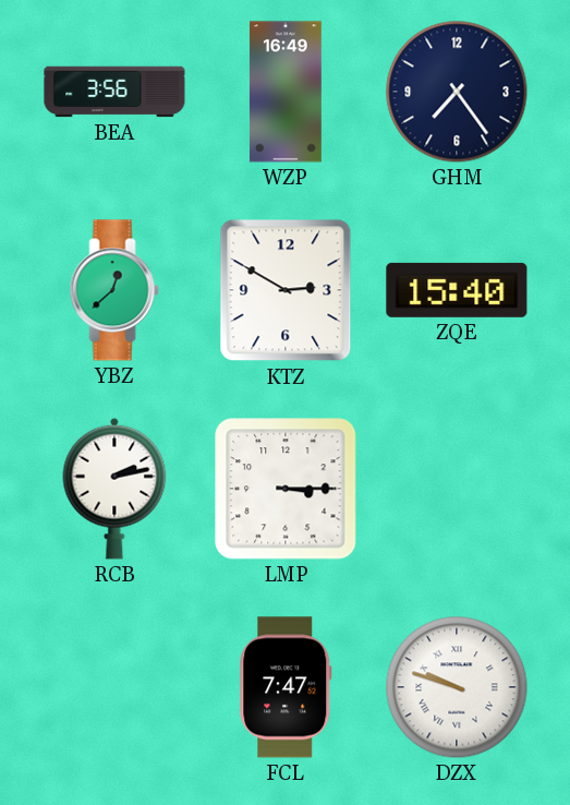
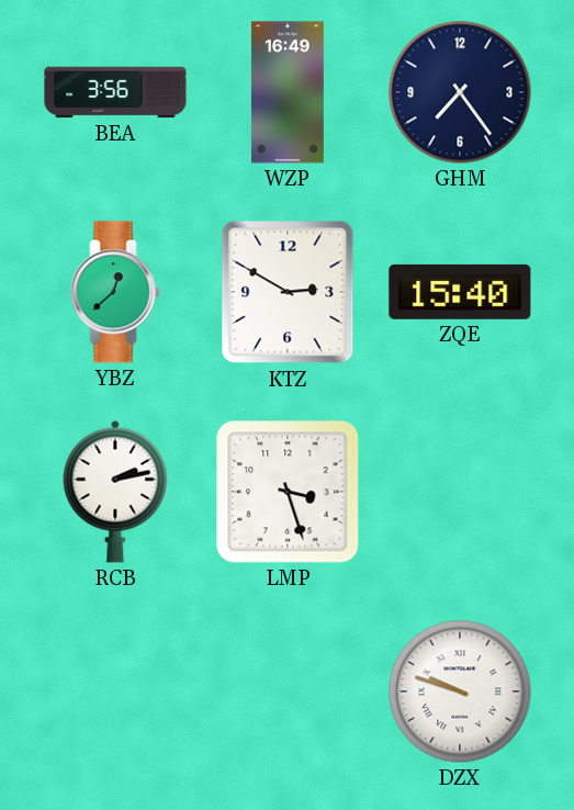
LMP: 3:15 -> 3:27
FCL: 7:47 -> none
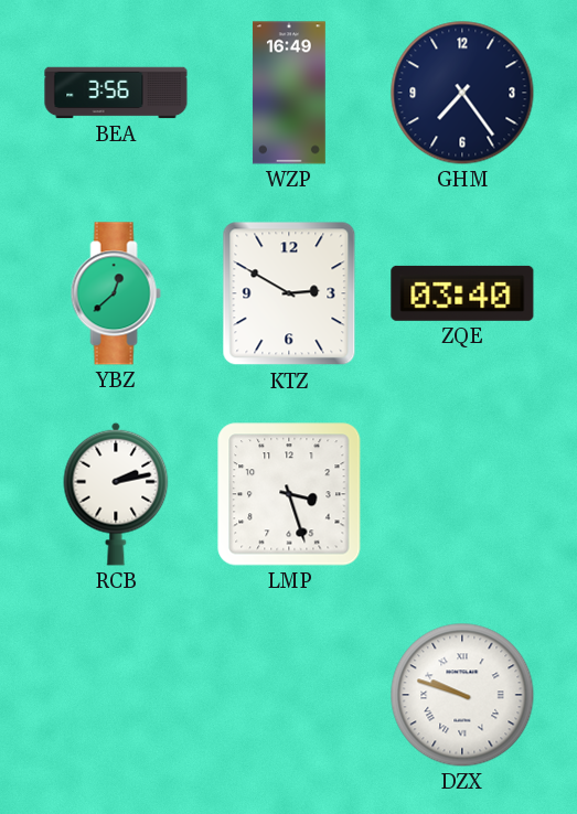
ZQE: 15:40 -> 03:40
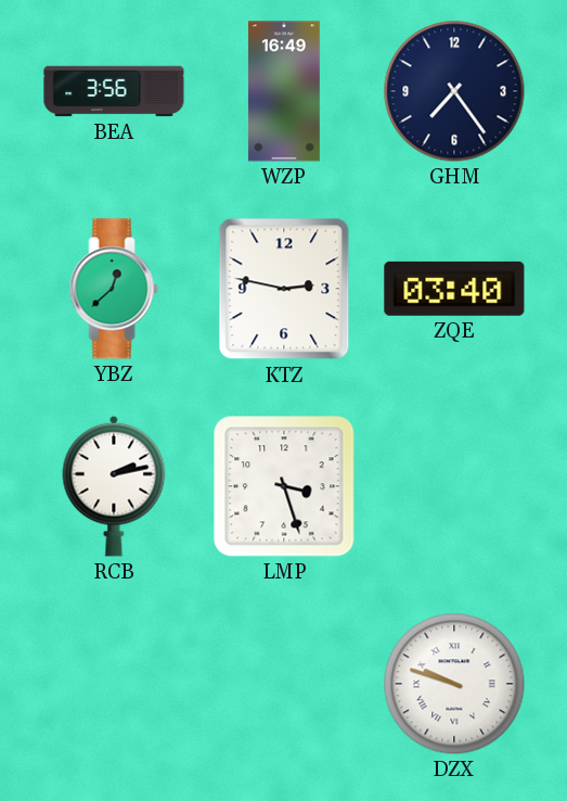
KTZ: 2:50 -> 2:47
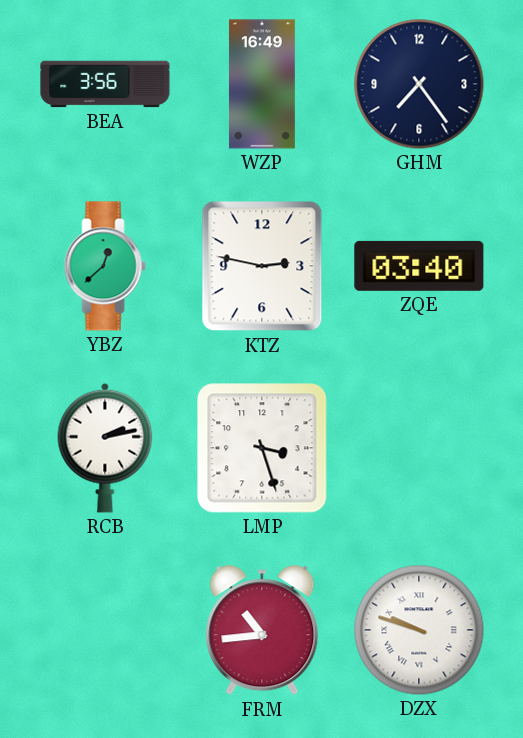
FRM: none -> 10:44
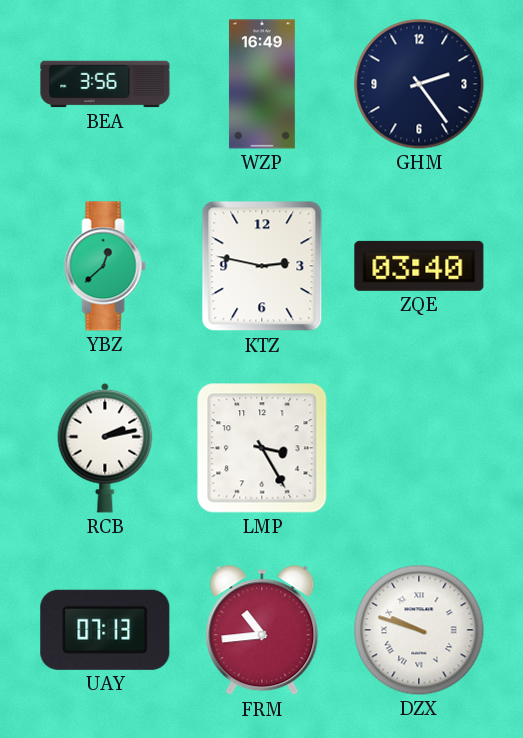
GHM: 7:24 -> 2:24
LMP: 3:27 -> 3:25
UAY: none -> 07:13
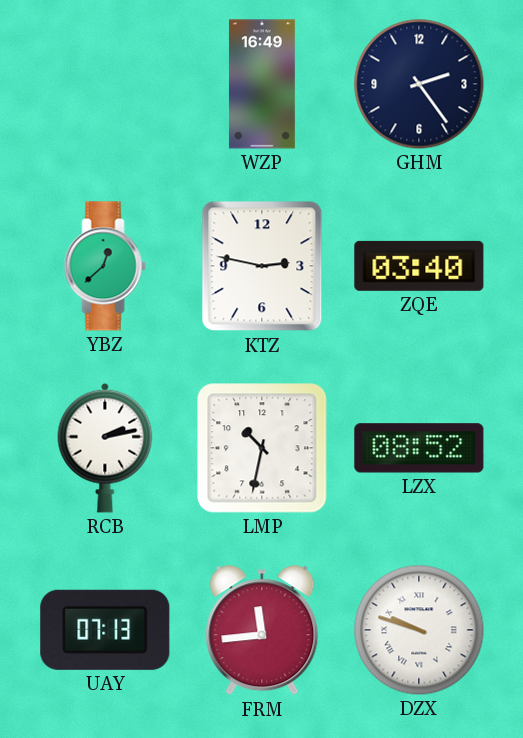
BEA: 3:56 -> none
LMP: 3:25 -> 10:32
LZX: none -> 08:52
FRM: 10:44 -> 11:44
